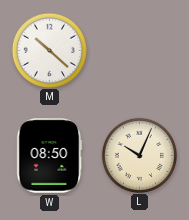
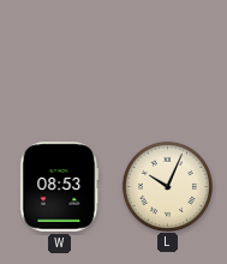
M: 10:22 -> none
W: 08:50 -> 08:53
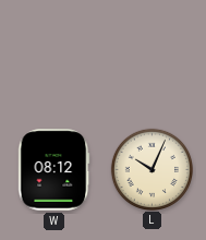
W: 08:53 -> 08:12
